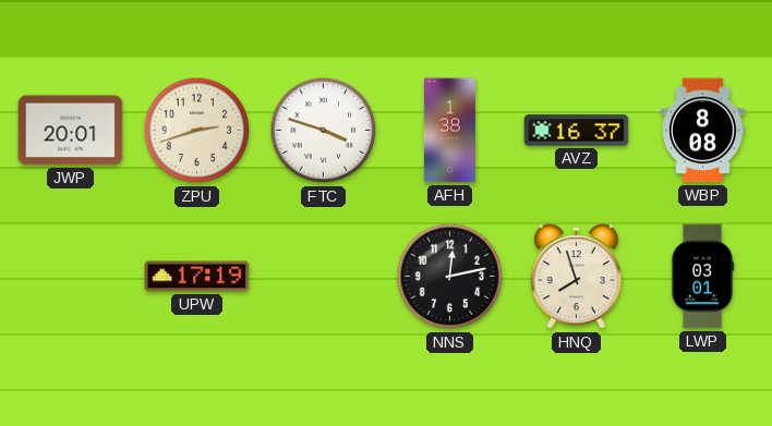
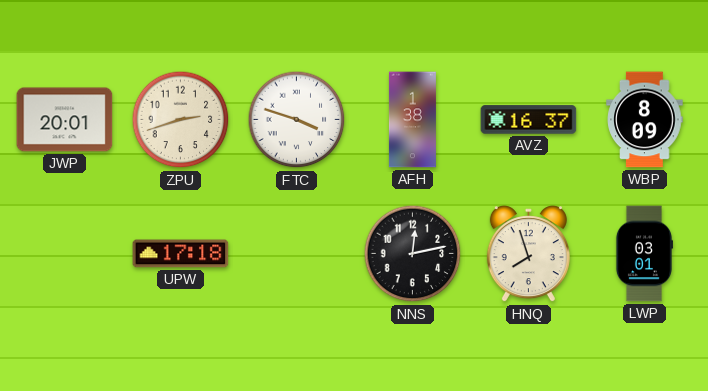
WBP: 8:08 -> 8:09
UPW: 17:19 -> 17:18
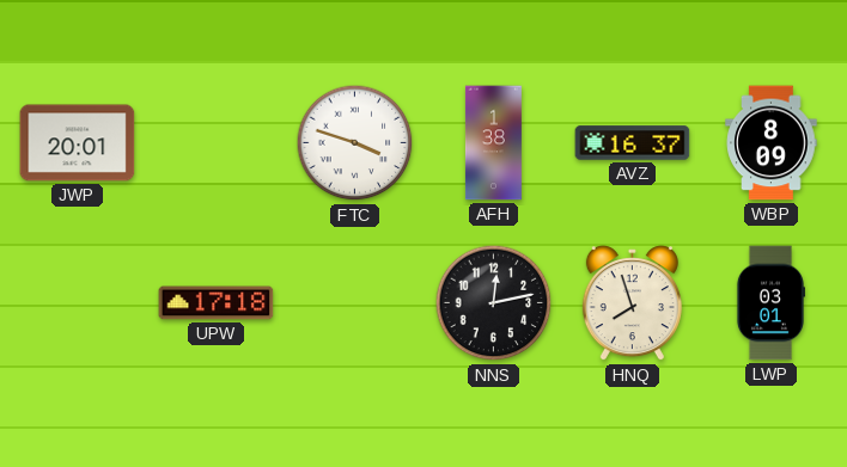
ZPU: 2:42 -> none
